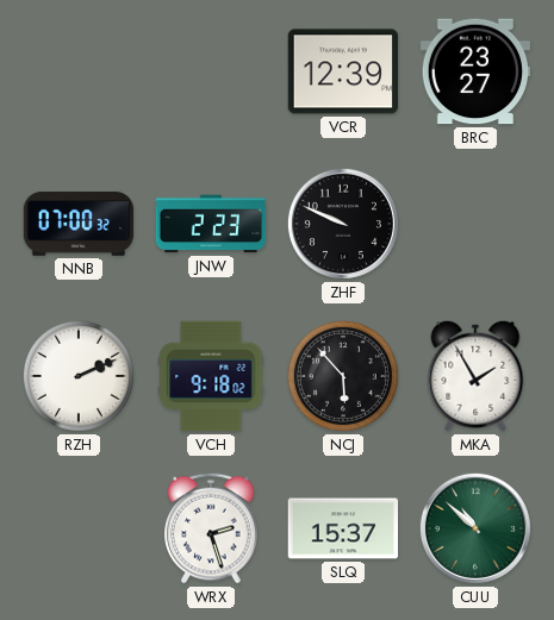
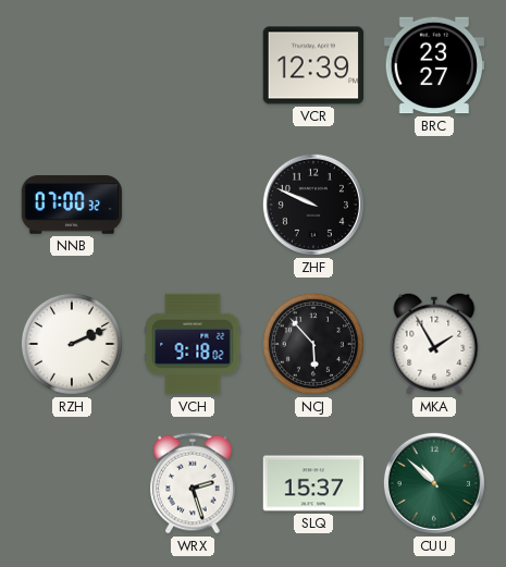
JNW: 2:23 -> none
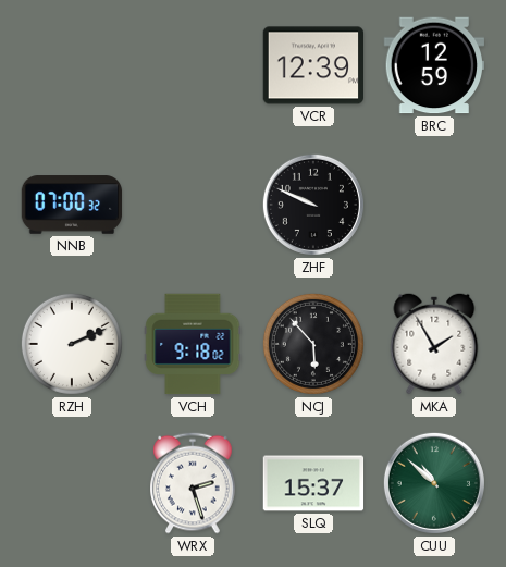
BRC: 23:27 -> 12:59
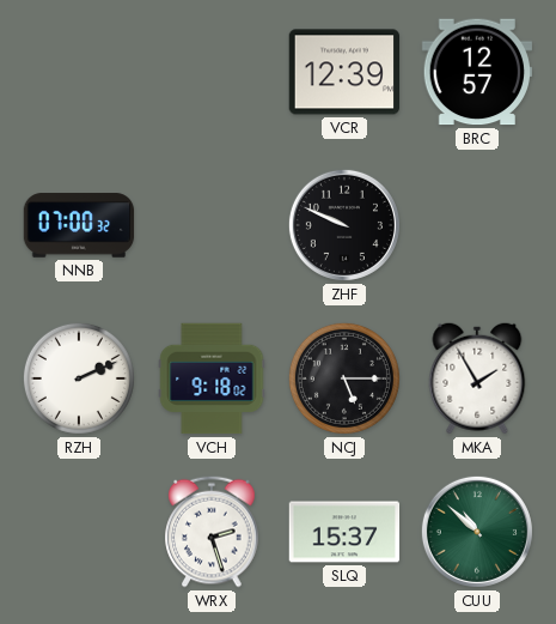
BRC: 12:59 -> 12:57
NCJ: 5:53 -> 5:15
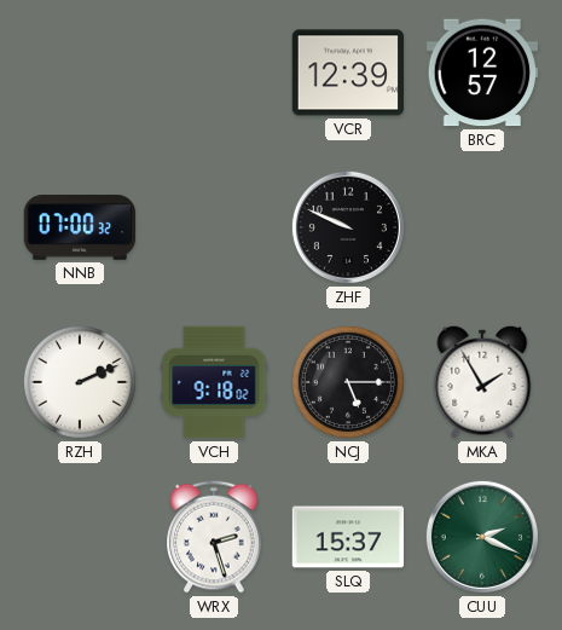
CUU: 10:52 -> 2:19
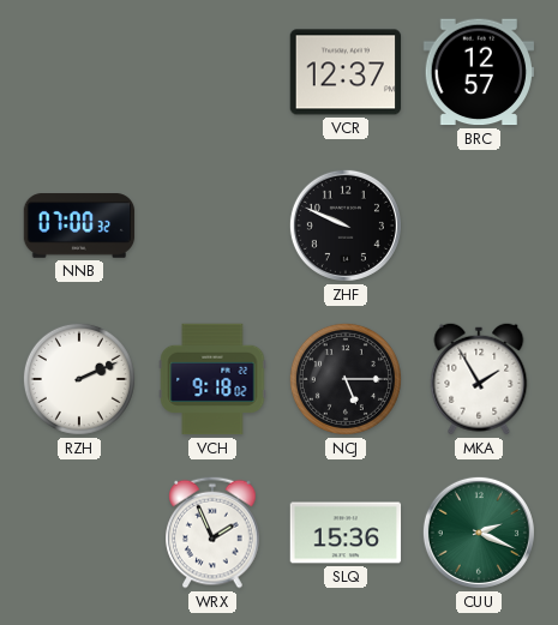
VCR: 12:39 -> 12:37
WRX: 2:27 -> 1:56
SLQ: 15:37 -> 15:36
